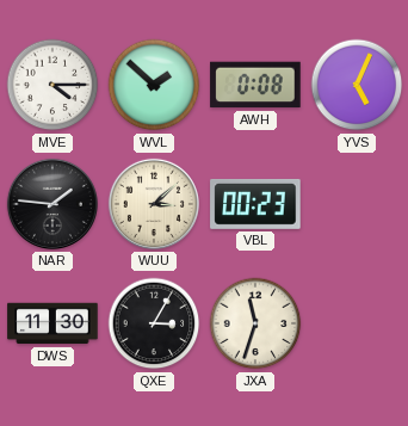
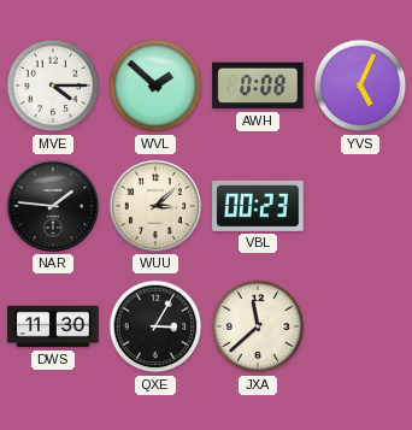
JXA: 11:33 -> 11:38
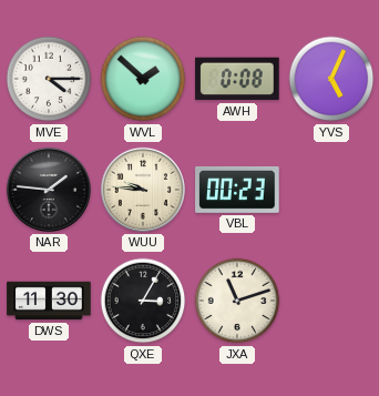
WUU: 3:08 -> 9:46
JXA: 11:38 -> 11:12
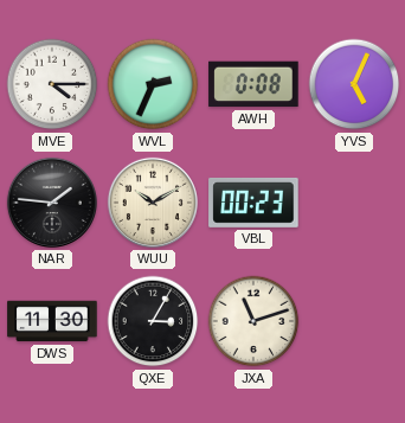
WVL: 1:52 -> 2:34
WUU: 9:46 -> 10:10
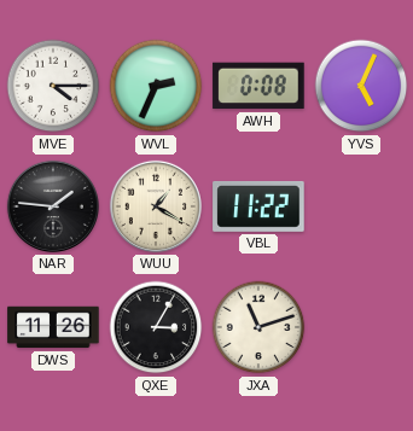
WUU: 10:10 -> 1:20
VBL: 00:23 -> 11:22
DWS: 11:30 -> 11:26
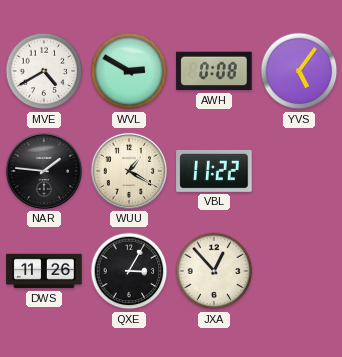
MVE: 4:15 -> 4:40
WVL: 2:34 -> 2:50
YVS: 5:04 -> 5:06
JXA: 11:12 -> 12:53
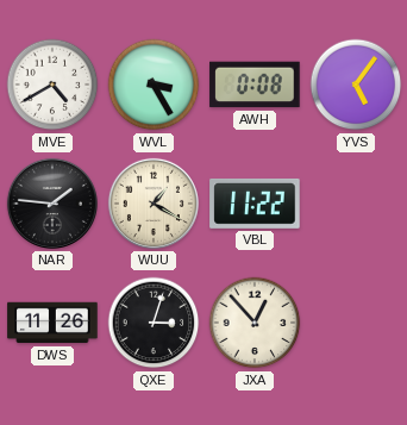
WVL: 2:50 -> 3:25
QXE: 3:05 -> 3:03
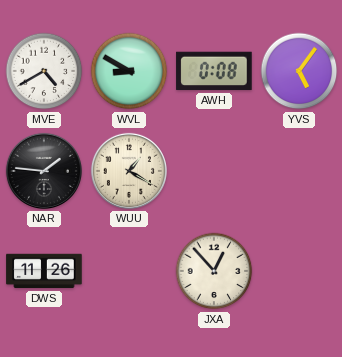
WVL: 3:25 -> 8:50
VBL: 11:22 -> none
QXE: 3:03 -> none
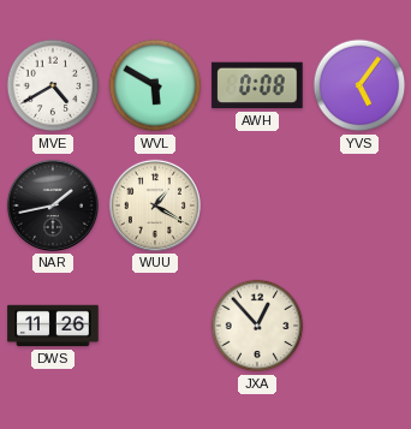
WVL: 8:50 -> 5:50
NAR: 1:46 -> 1:43
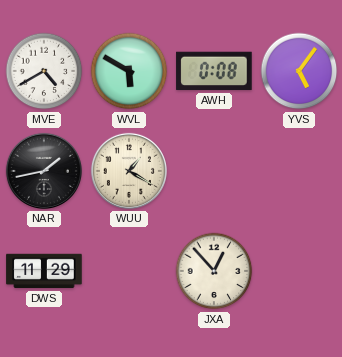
DWS: 11:26 -> 11:29
